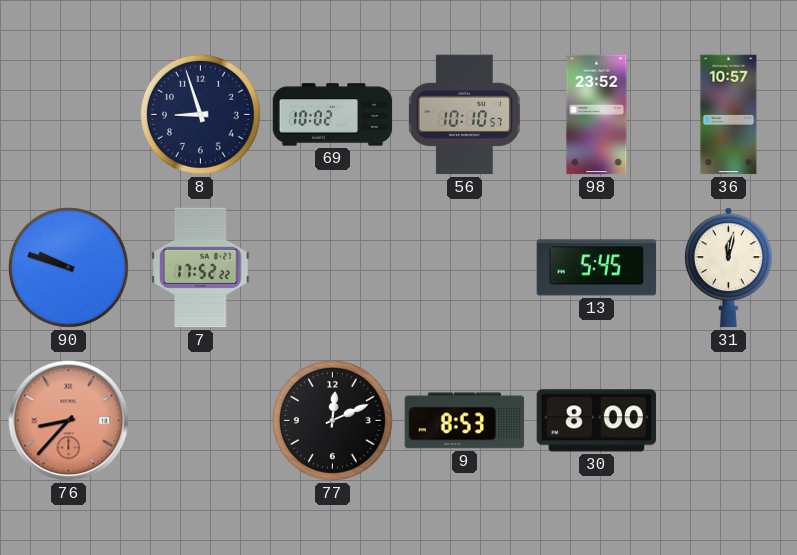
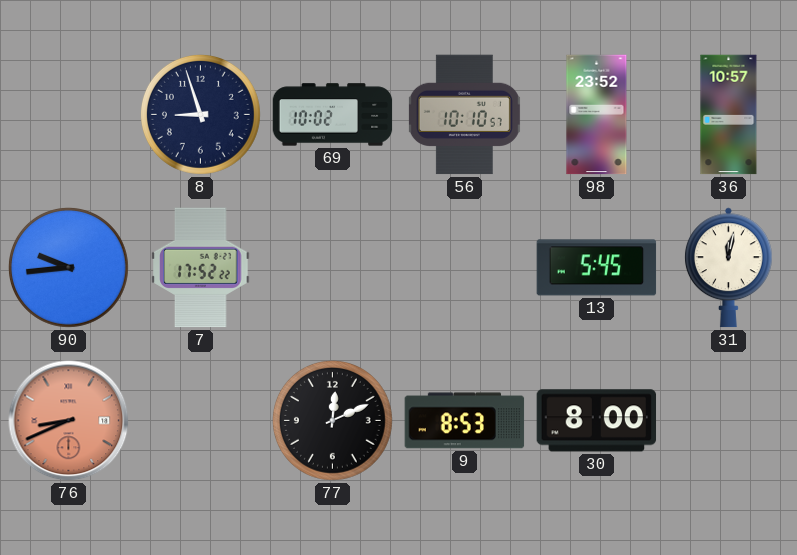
90: 9:48 -> 9:44
76: 8:37 -> 8:41
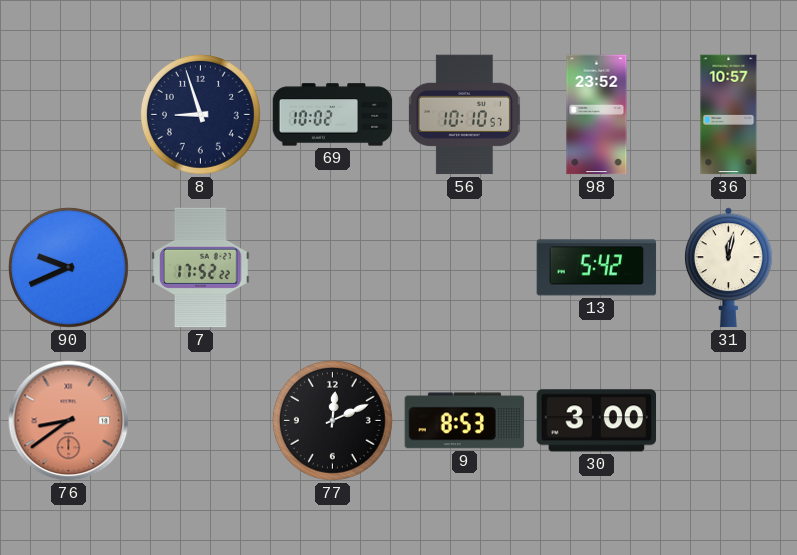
90: 9:44 -> 9:41
13: 5:45 -> 5:42
76: 8:41 -> 8:39
30: 8:00 -> 3:00
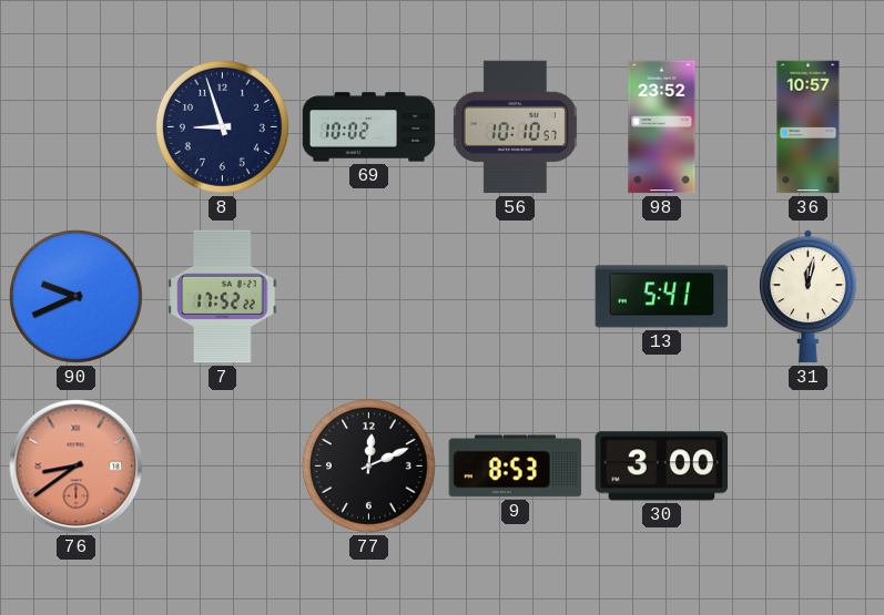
13: 5:42 -> 5:41
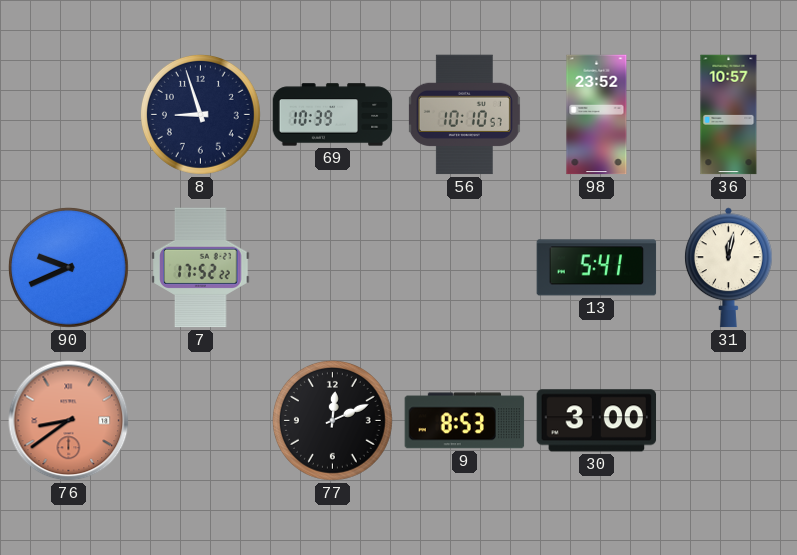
69: 10:02 -> 10:39
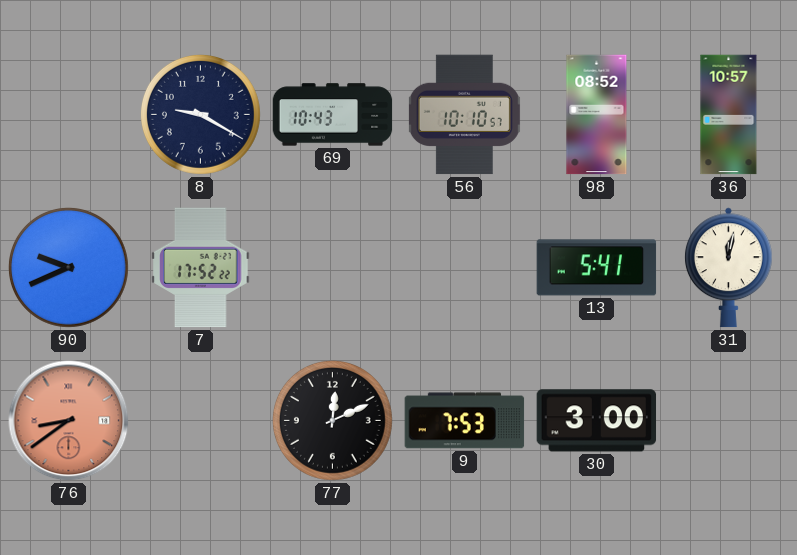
8: 8:57 -> 9:20
69: 10:39 -> 10:43
98: 23:52 -> 08:52
9: 8:53 -> 7:53
